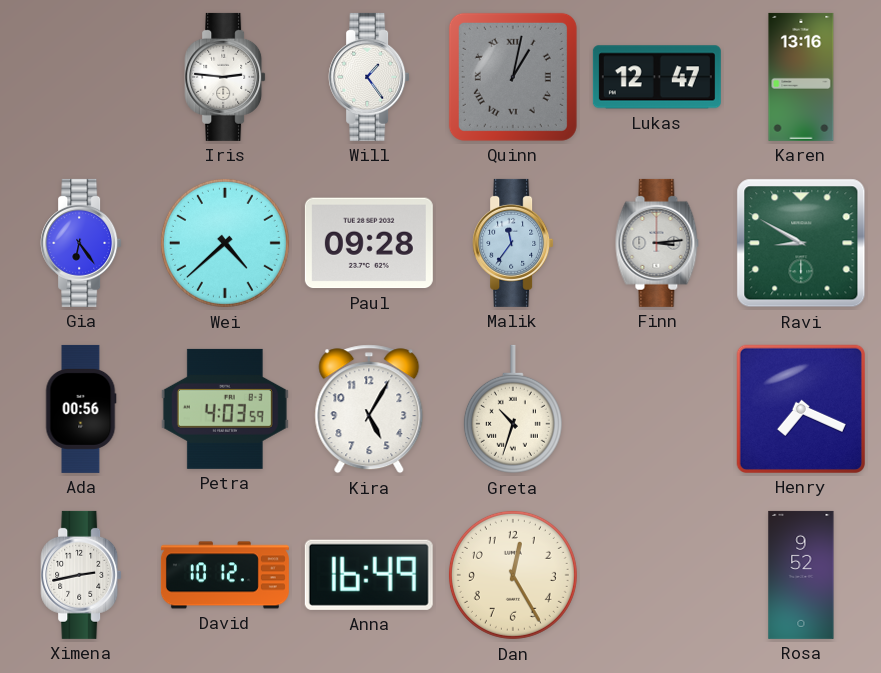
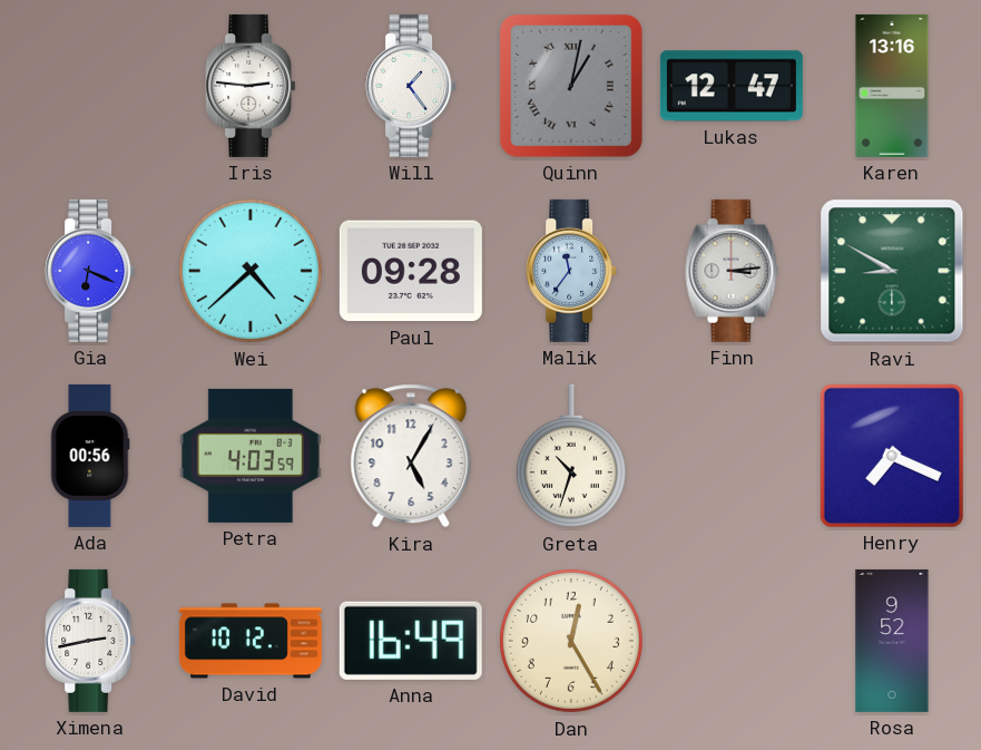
Gia: 6:24 -> 6:19
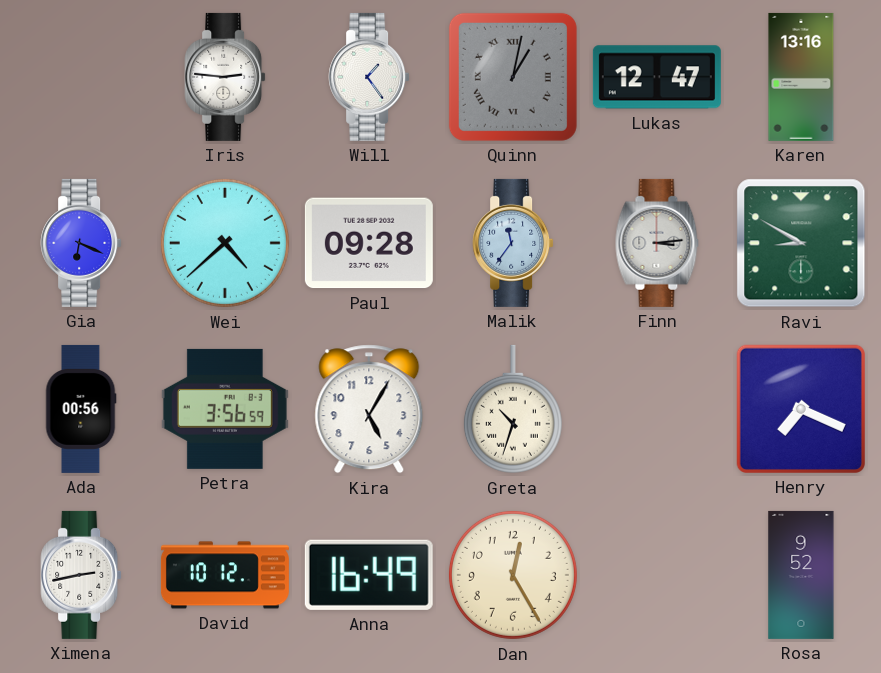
Petra: 4:03 -> 3:56
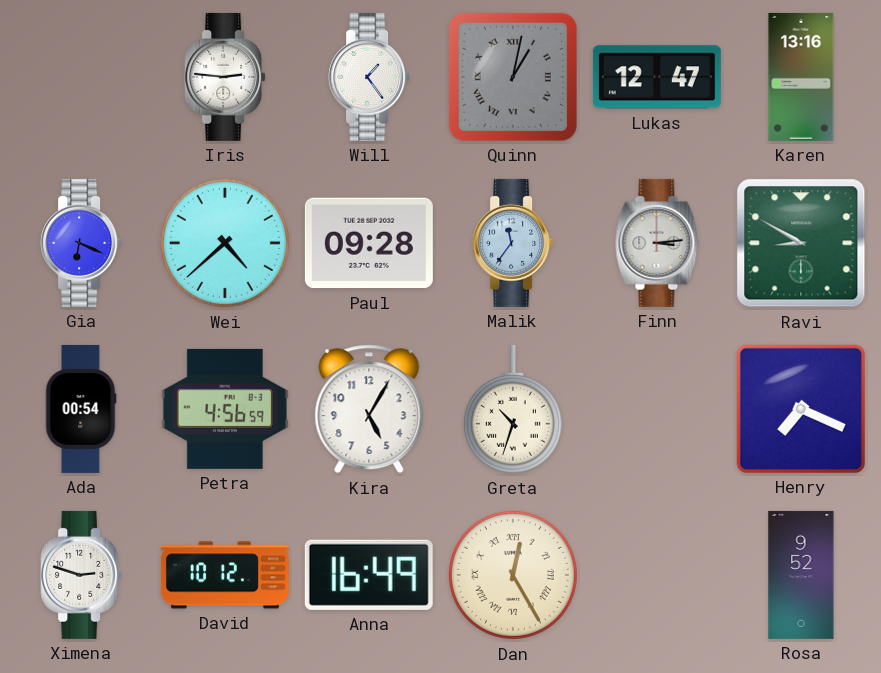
Ada: 00:56 -> 00:54
Petra: 3:56 -> 4:56
Ximena: 2:43 -> 2:48
Dan numerals: Arabic -> Roman
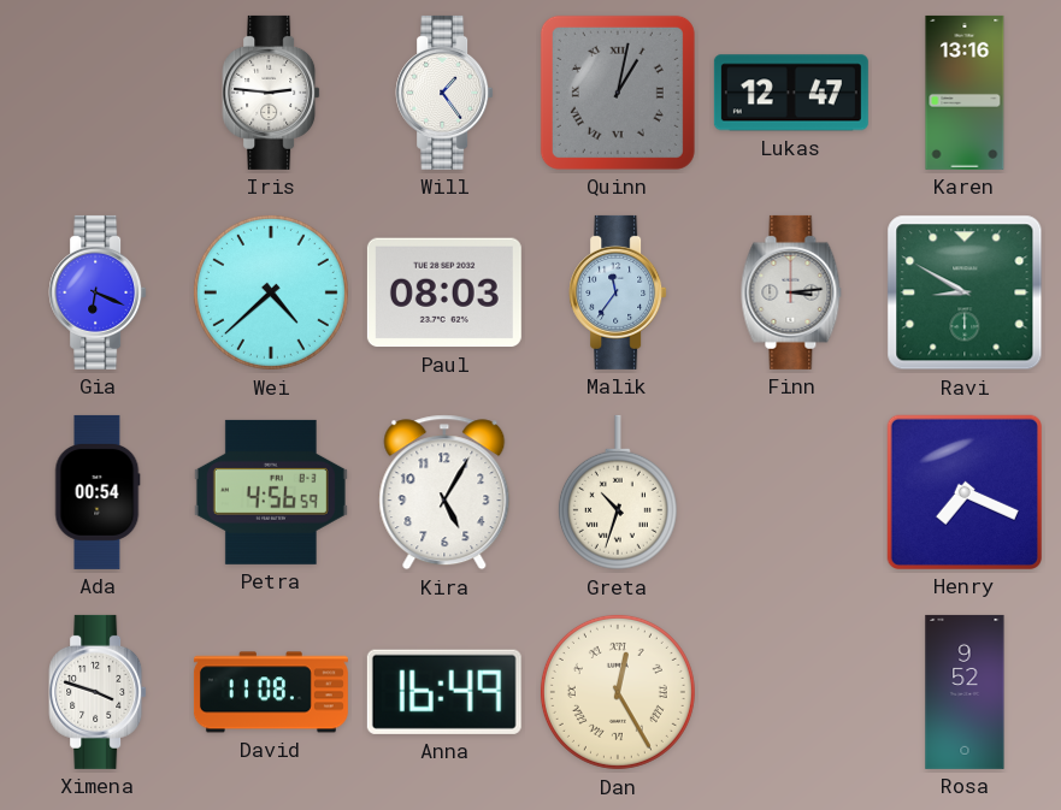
Paul: 09:28 -> 08:03
Ximena: 2:48 -> 3:48
David: 10:12 -> 11:08
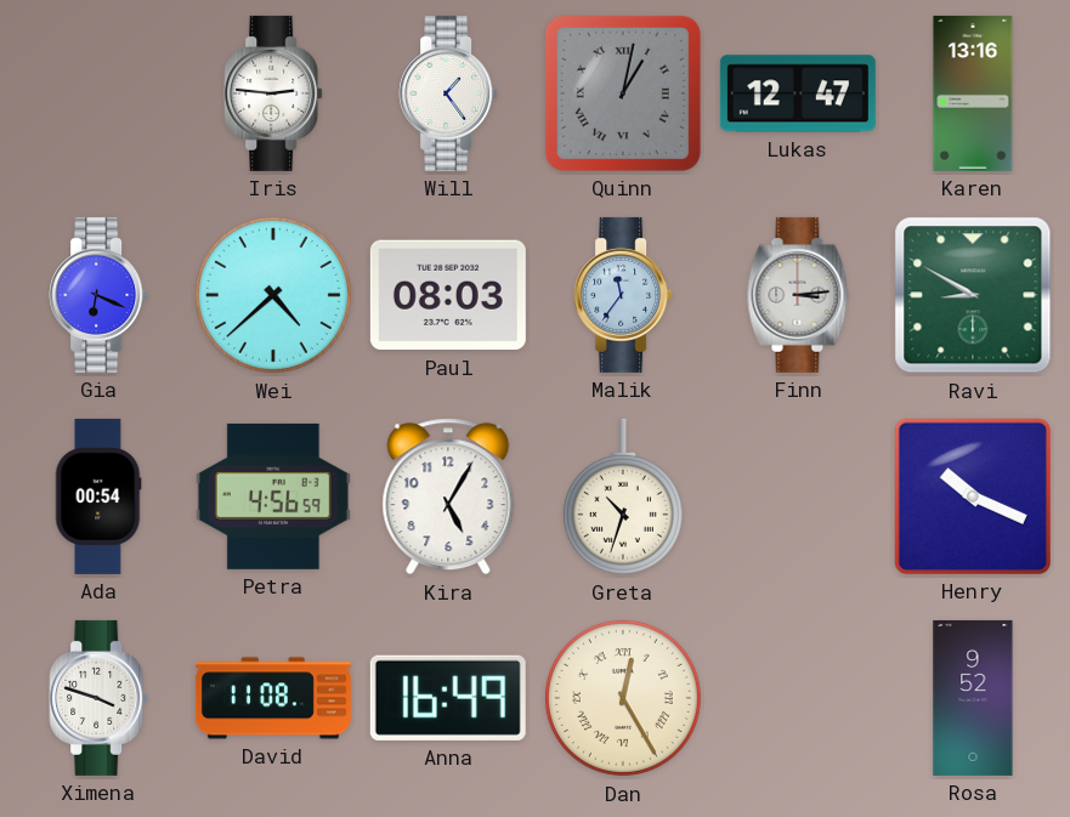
Henry: 7:19 -> 10:19
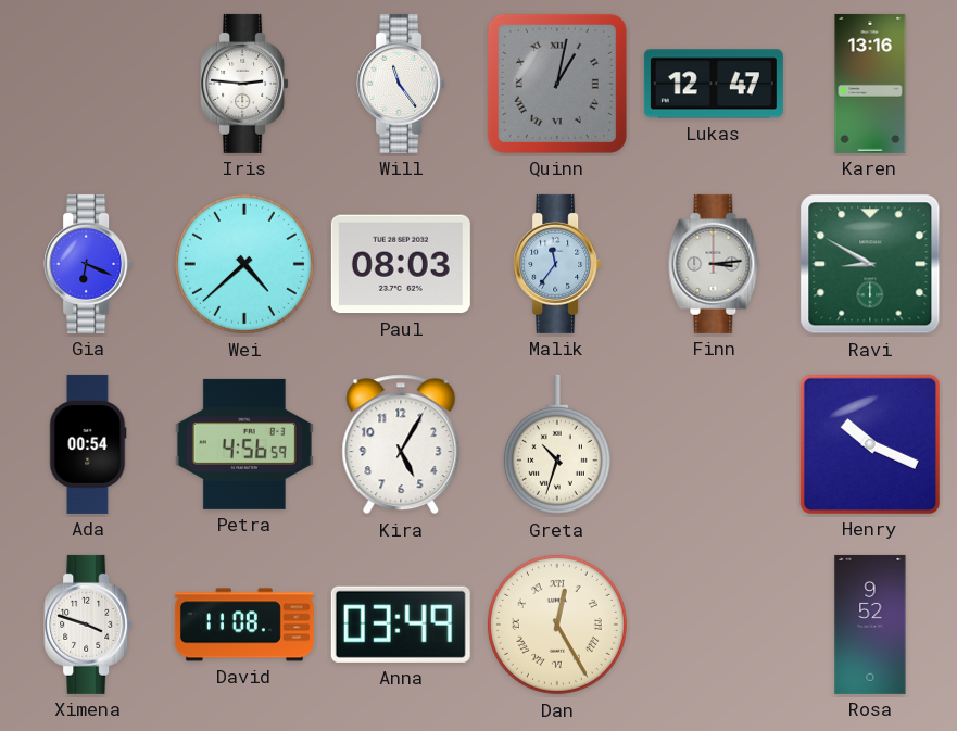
Will: 1:24 -> 11:24
Anna: 16:49 -> 03:49
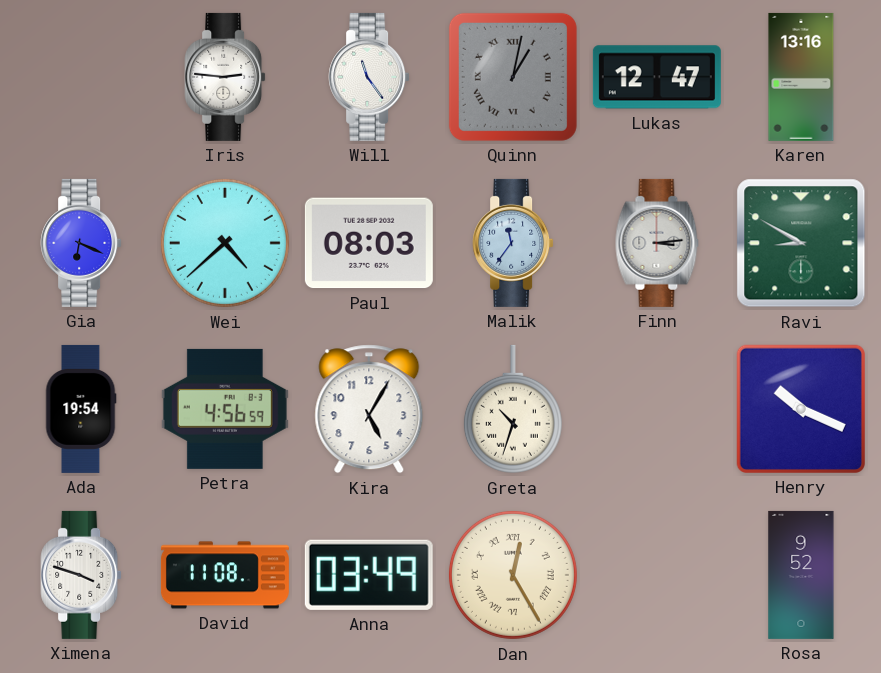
Ada: 00:54 -> 19:54
